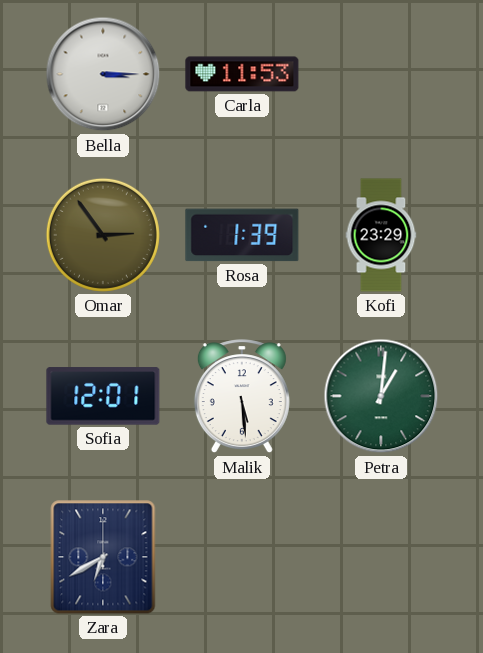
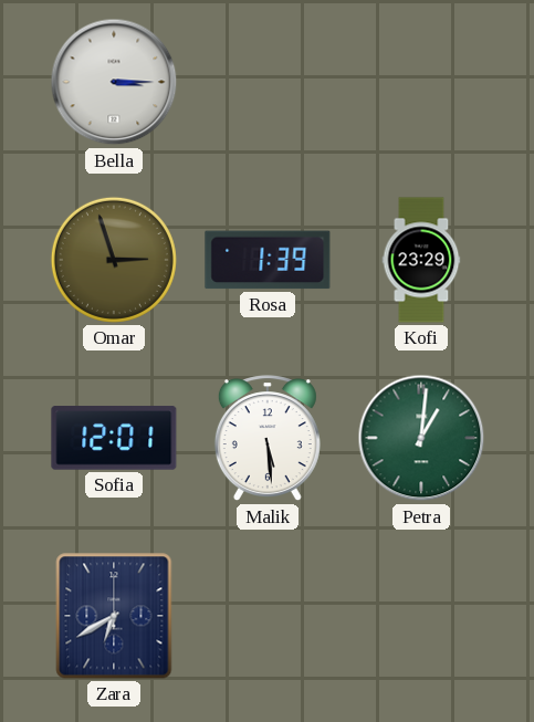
Carla: 11:53 -> none
Omar: 2:54 -> 2:57
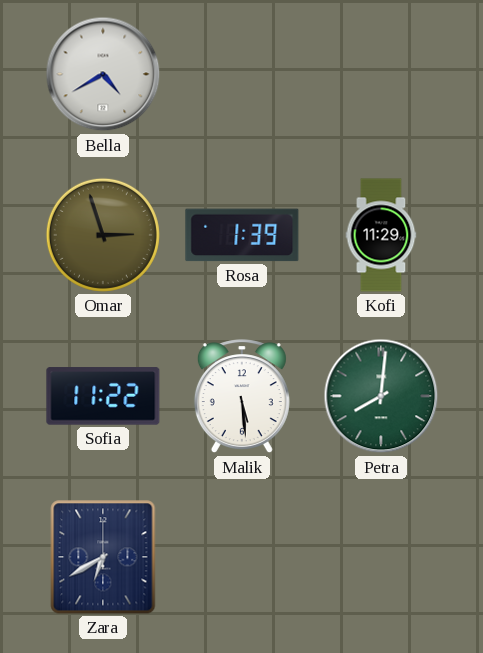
Bella: 3:15 -> 4:40
Kofi: 23:29 -> 11:29
Sofia: 12:01 -> 11:22
Petra: 1:01 -> 8:01
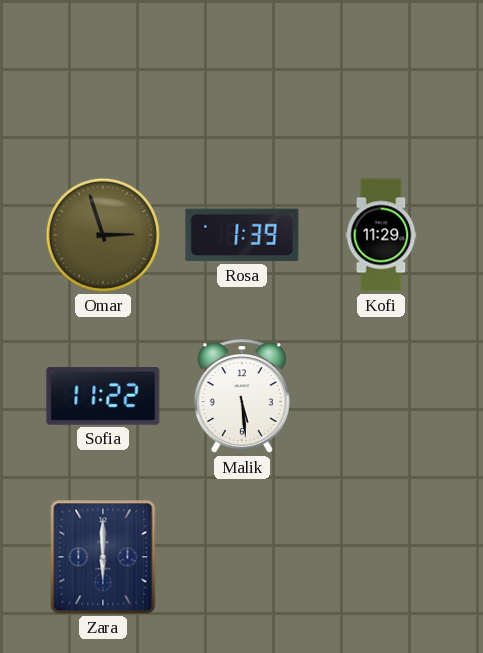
Bella: 4:40 -> none
Petra: 8:01 -> none
Zara: 6:40 -> 6:00
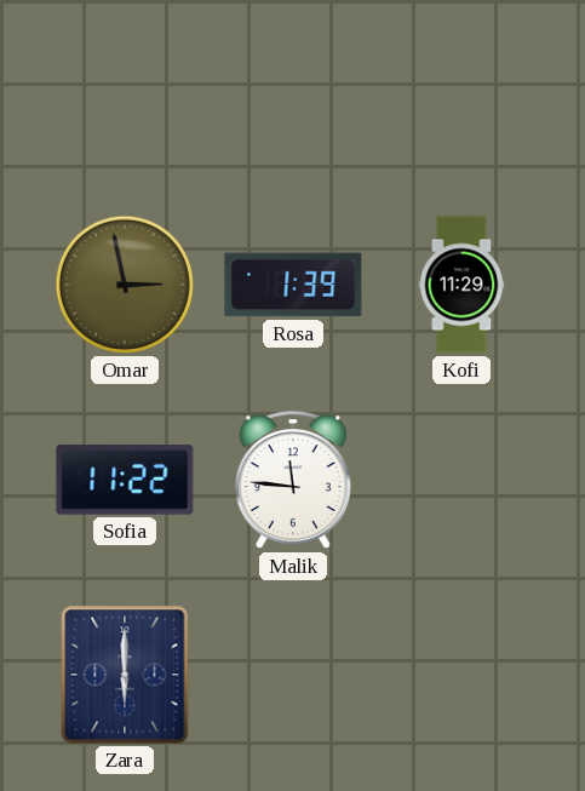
Omar: 2:57 -> 2:58
Malik: 5:29 -> 11:46
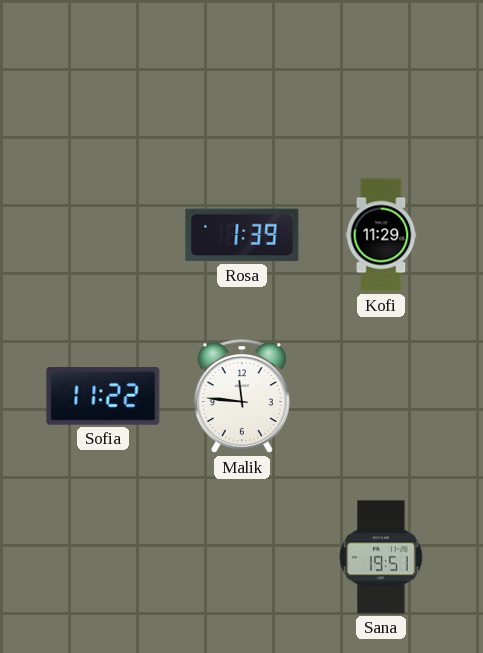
Omar: 2:58 -> none
Zara: 6:00 -> none
Sana: none -> 19:51
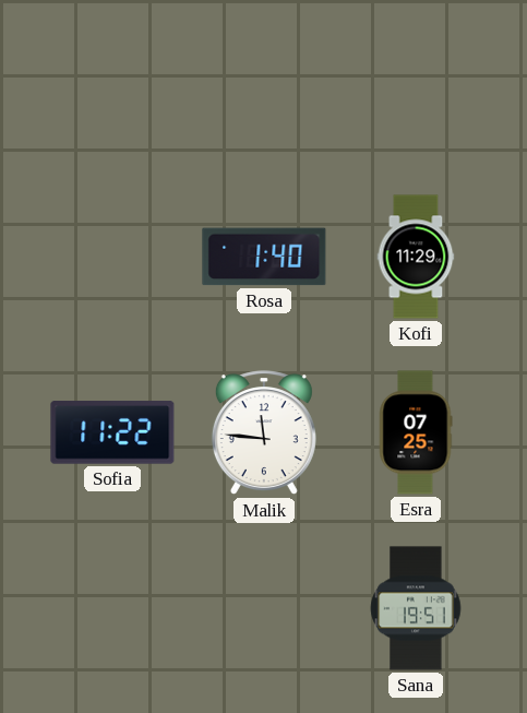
Rosa: 1:39 -> 1:40
Esra: none -> 07:25
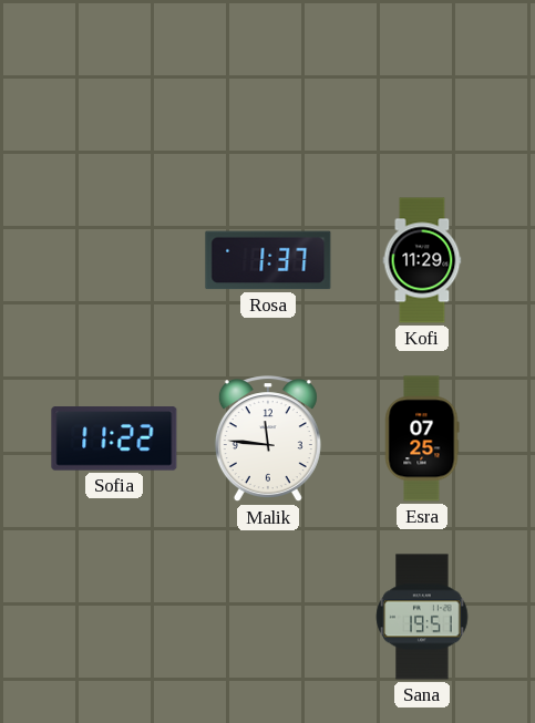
Rosa: 1:40 -> 1:37
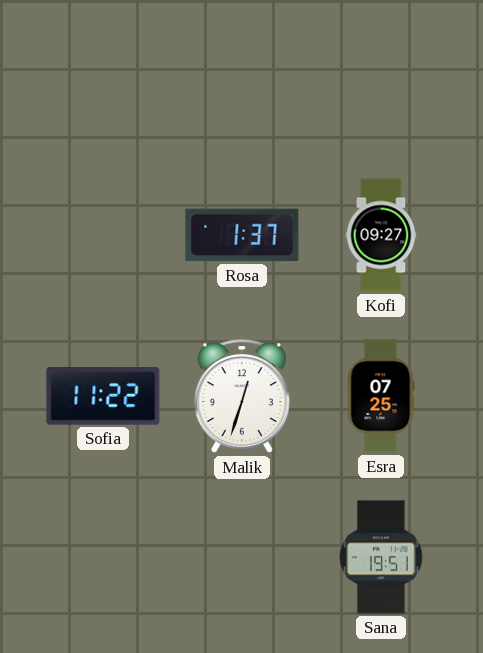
Kofi: 11:29 -> 09:27
Malik: 11:46 -> 12:33
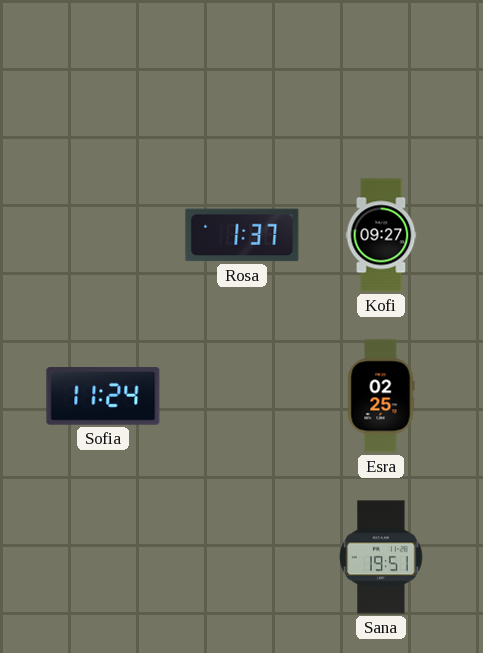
Sofia: 11:22 -> 11:24
Malik: 12:33 -> none
Esra: 07:25 -> 02:25
